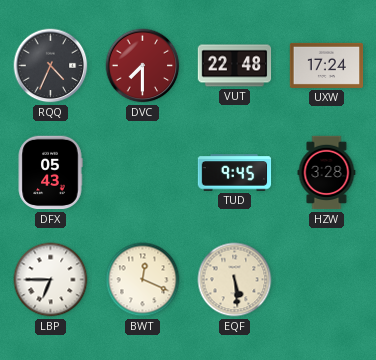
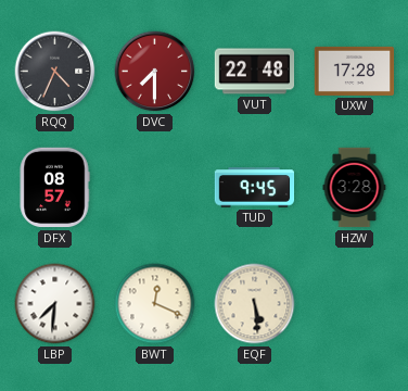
UXW: 17:24 -> 17:28
DFX: 05:43 -> 08:57
LBP: 6:45 -> 7:31
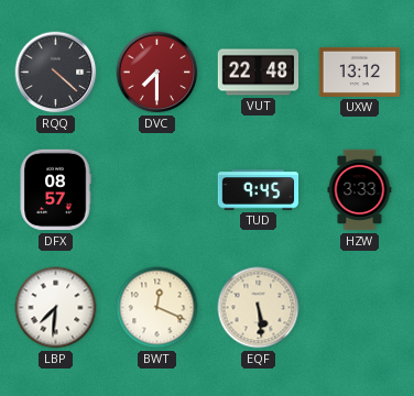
RQQ: 4:34 -> 4:22
UXW: 17:28 -> 13:12
HZW: 3:28 -> 3:33
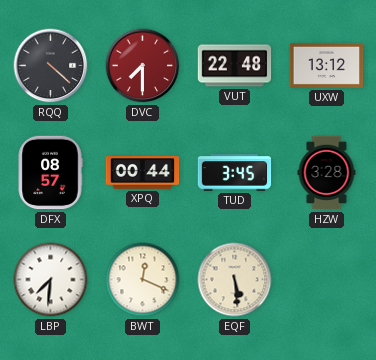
XPQ: none -> 00:44
TUD: 9:45 -> 3:45
HZW: 3:33 -> 3:28
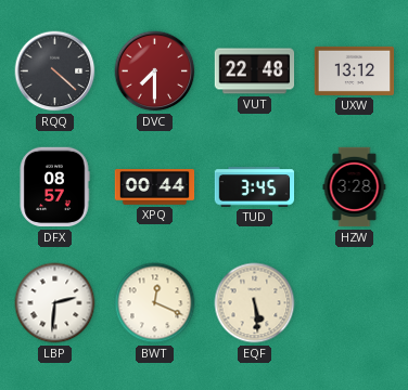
LBP: 7:31 -> 2:31
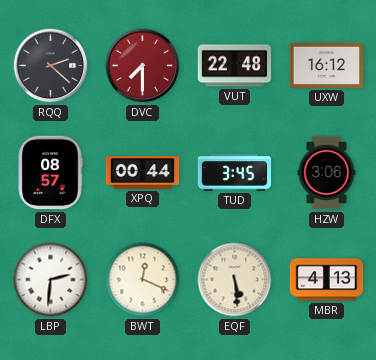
RQQ: 4:22 -> 2:22
UXW: 13:12 -> 16:12
HZW: 3:28 -> 3:06
MBR: none -> 4:13
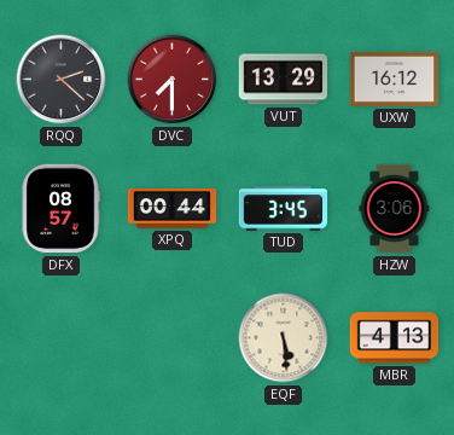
VUT: 22:48 -> 13:29
LBP: 2:31 -> none
BWT: 12:19 -> none
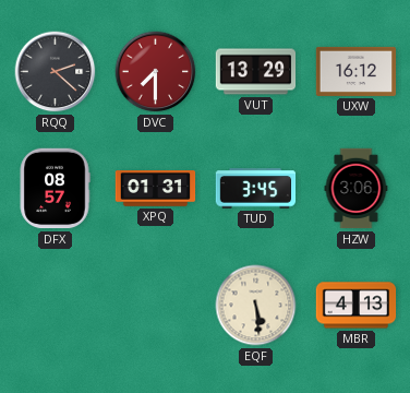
XPQ: 00:44 -> 01:31
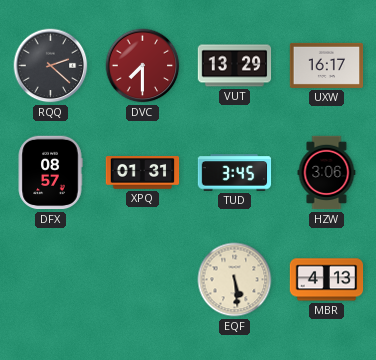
UXW: 16:12 -> 16:17
